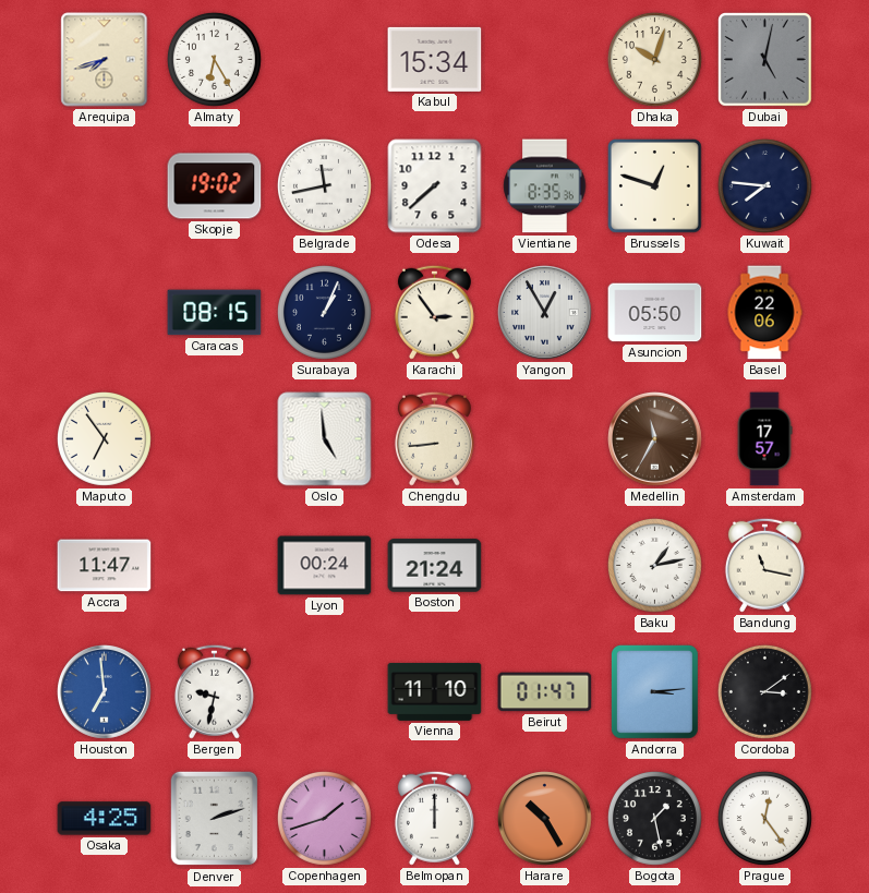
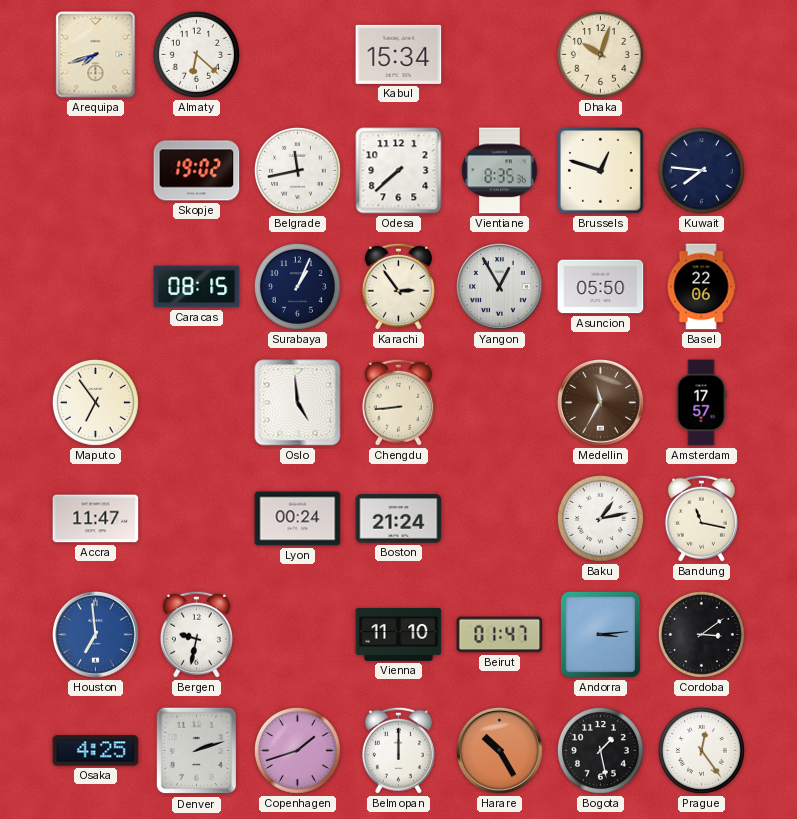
Almaty: 6:25 -> 6:22
Dubai: 5:02 -> none
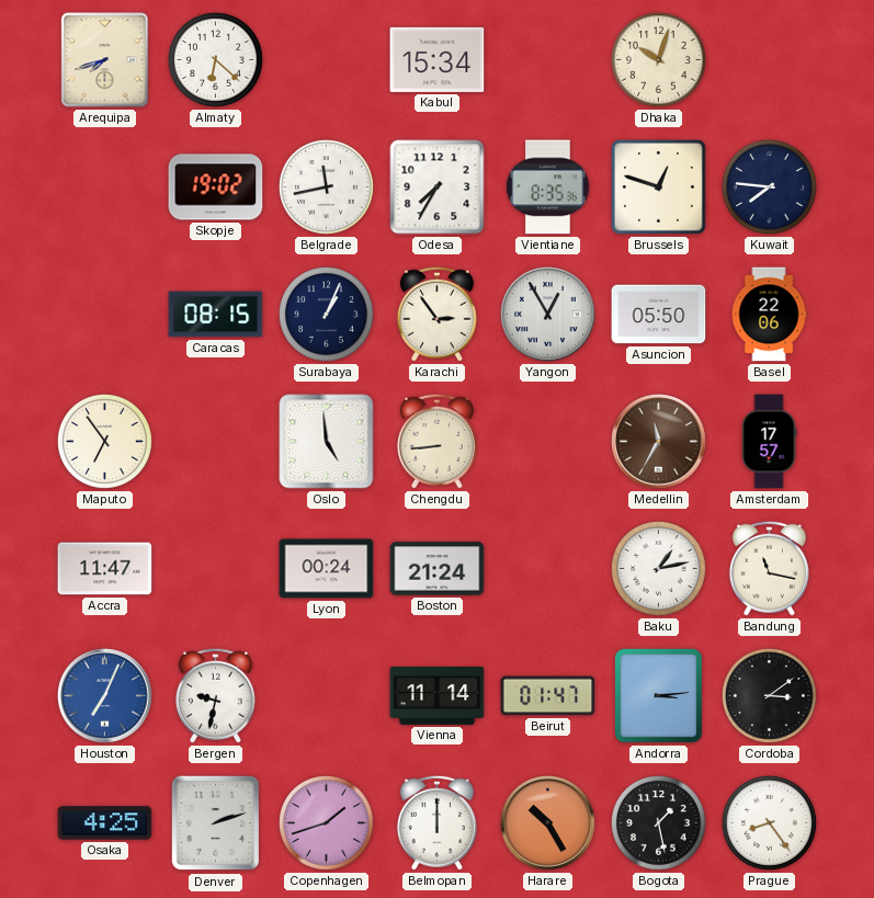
Odesa: 7:38 -> 7:35
Houston: 6:59 -> 7:04
Vienna: 11:10 -> 11:14
Prague: 12:24 -> 8:24
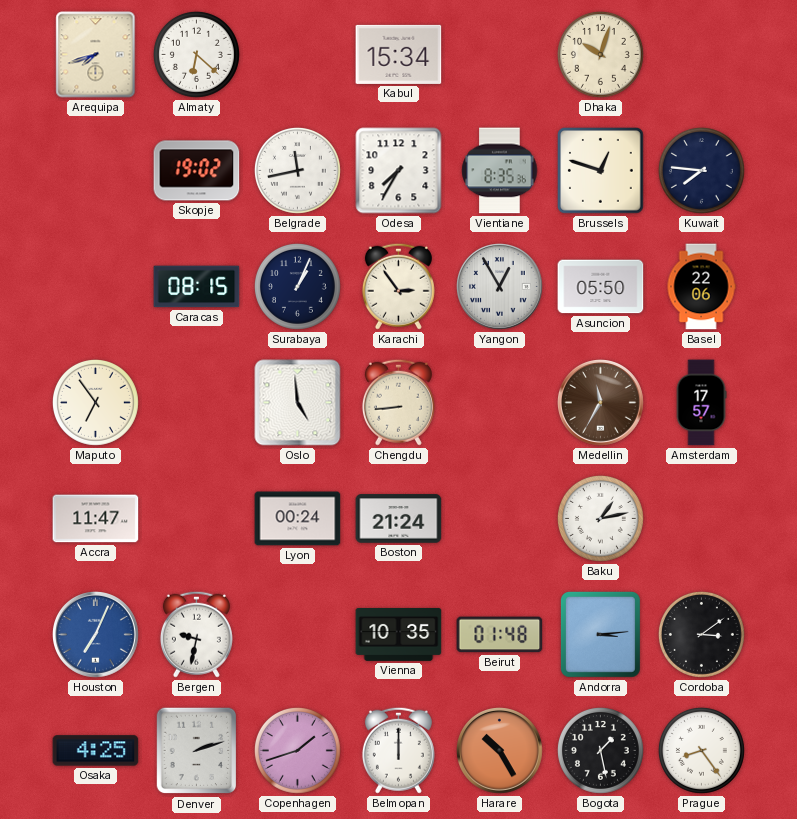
Bandung: 11:17 -> none
Vienna: 11:14 -> 10:35
Beirut: 01:47 -> 01:48
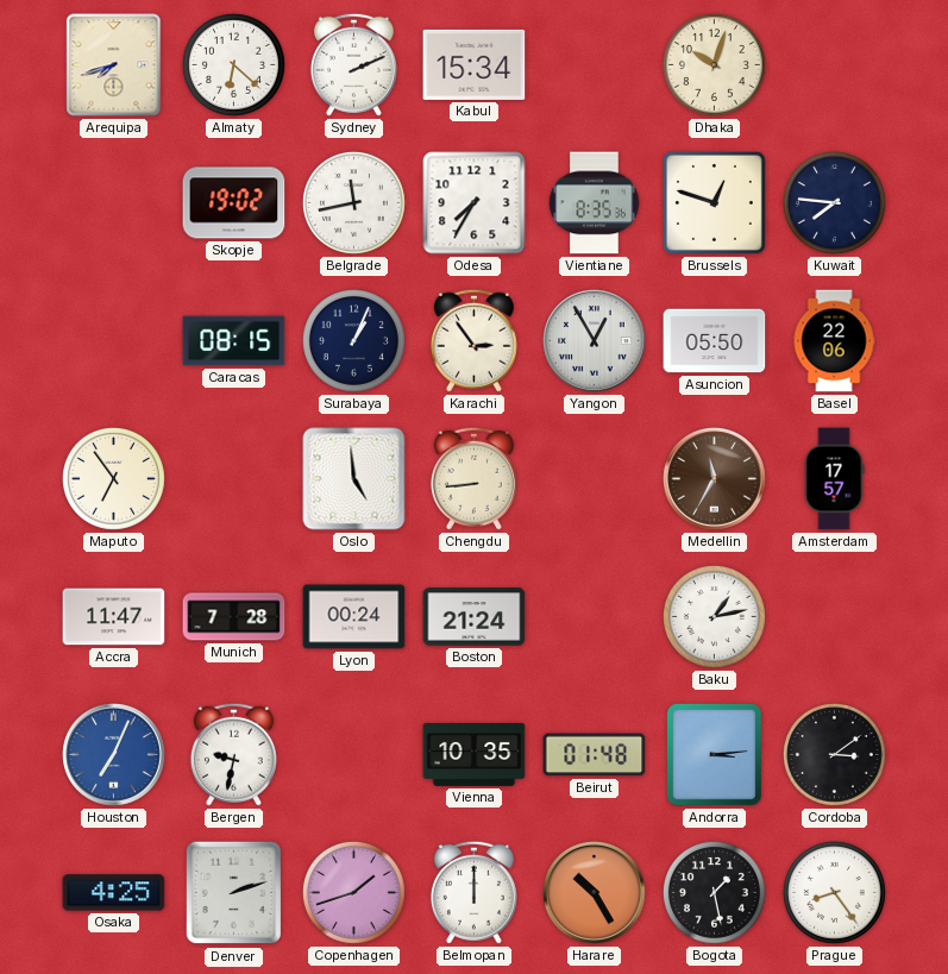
Sydney: none -> 2:11
Munich: none -> 7:28
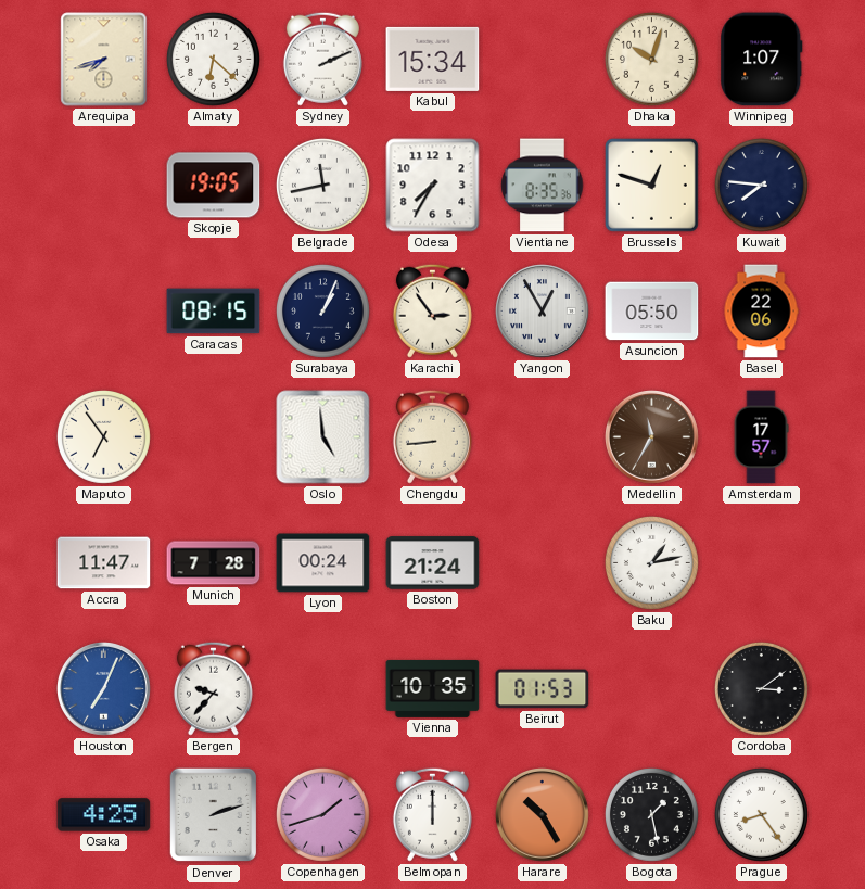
Winnipeg: none -> 1:07
Skopje: 19:02 -> 19:05
Bergen: 9:32 -> 9:37
Beirut: 01:48 -> 01:53
Andorra: 3:14 -> none
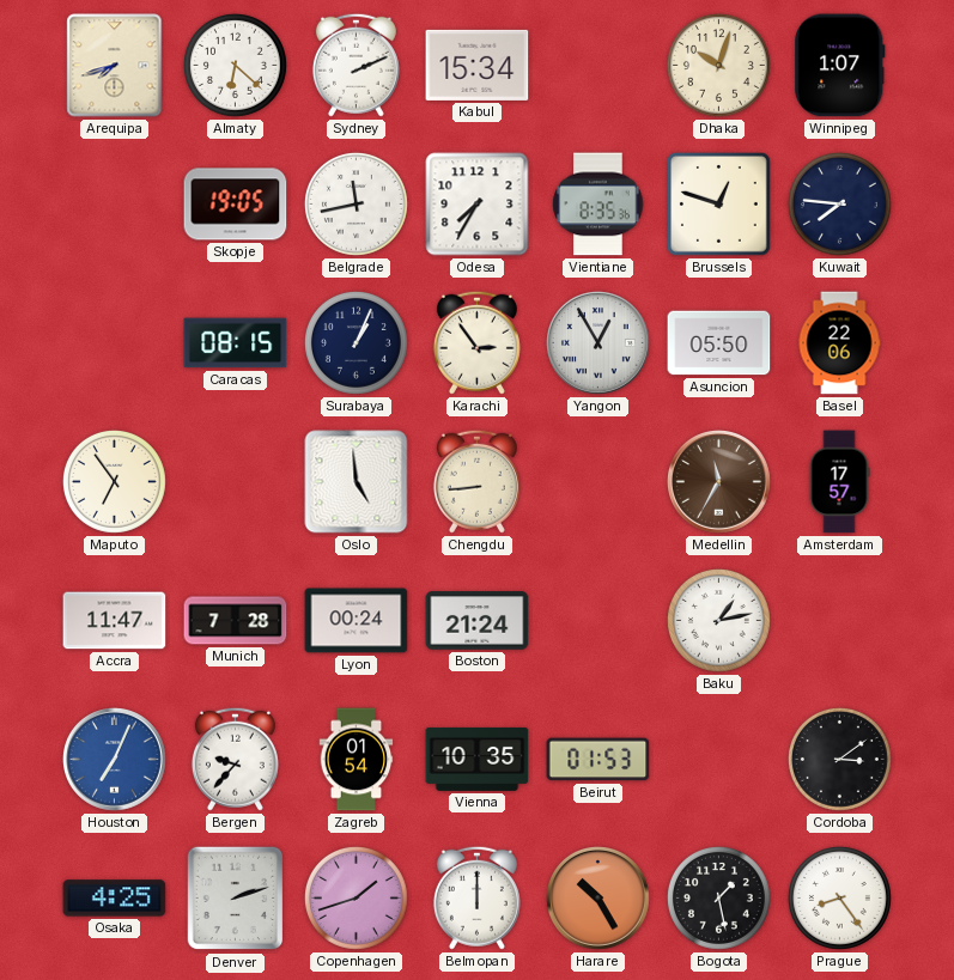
Zagreb: none -> 01:54
